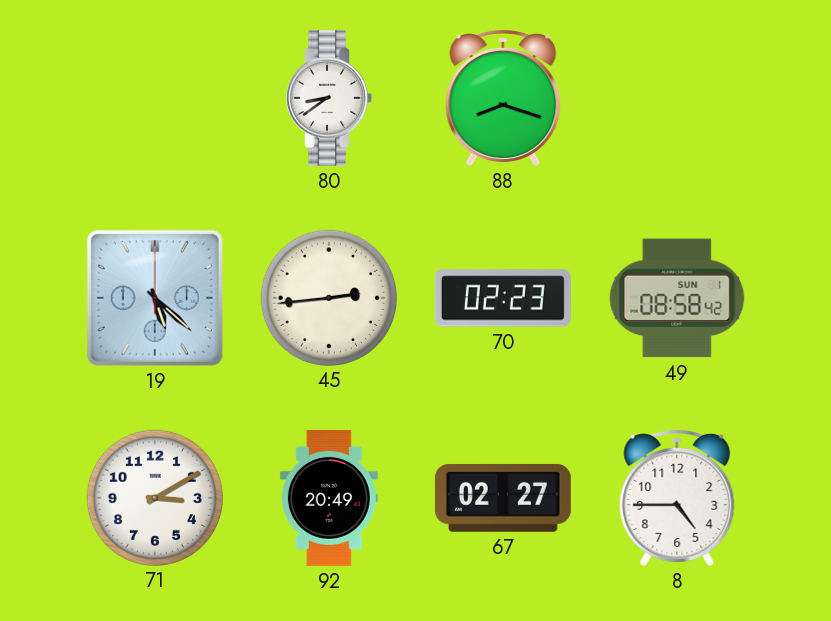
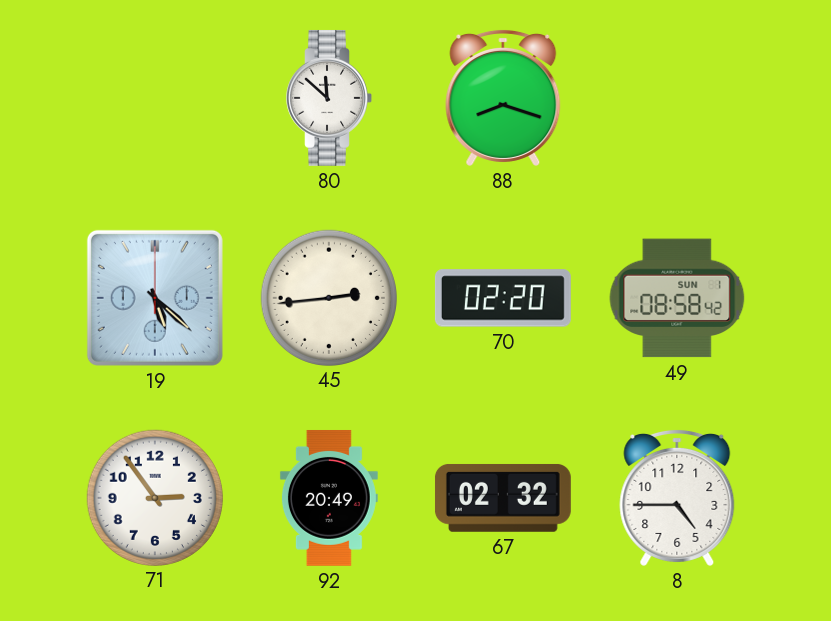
80: 8:39 -> 11:52
70: 02:23 -> 02:20
71: 3:10 -> 2:54
67: 02:27 -> 02:32
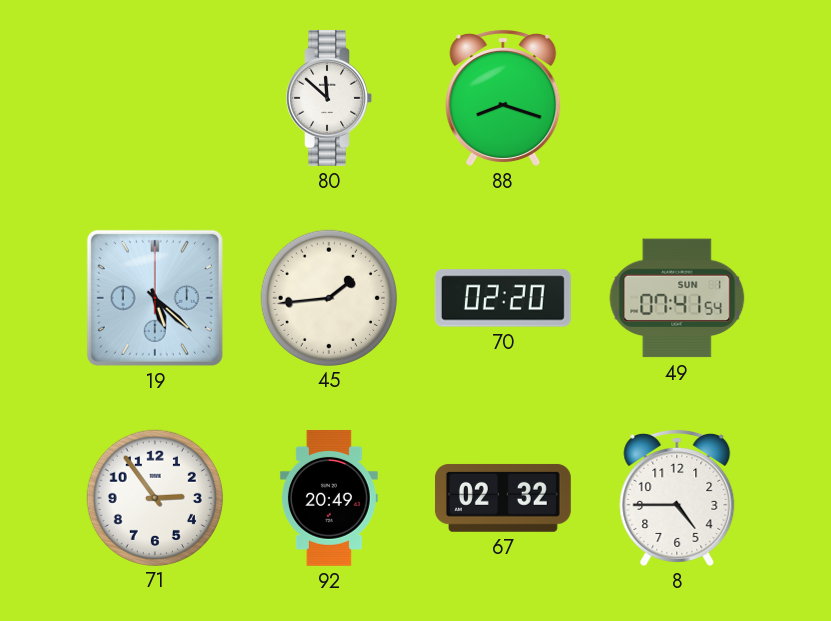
45: 2:44 -> 1:44
49: 08:58 -> 07:41
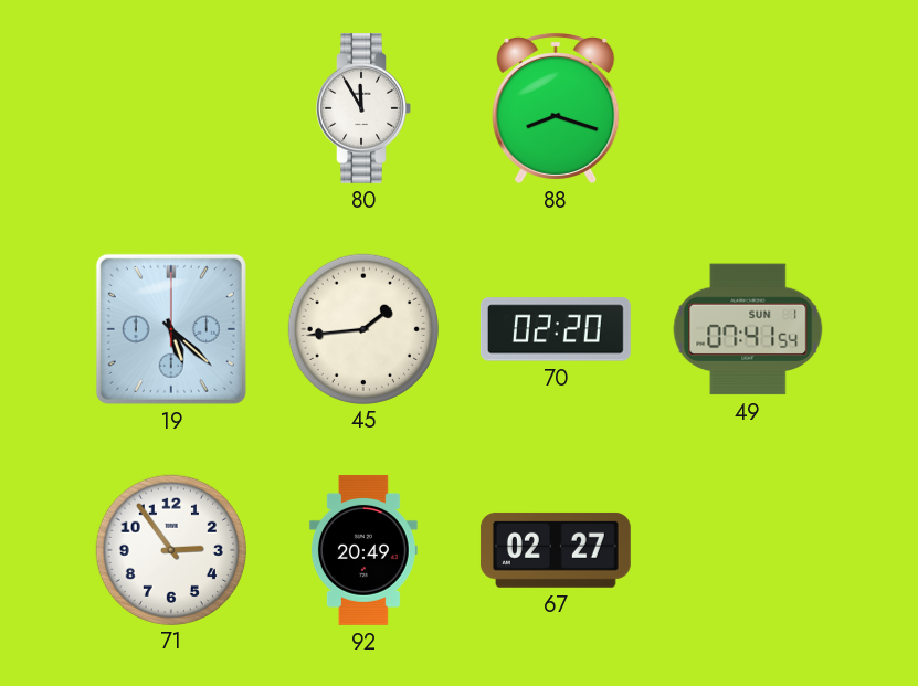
80: 11:52 -> 11:55
67: 02:32 -> 02:27
8: 4:45 -> none
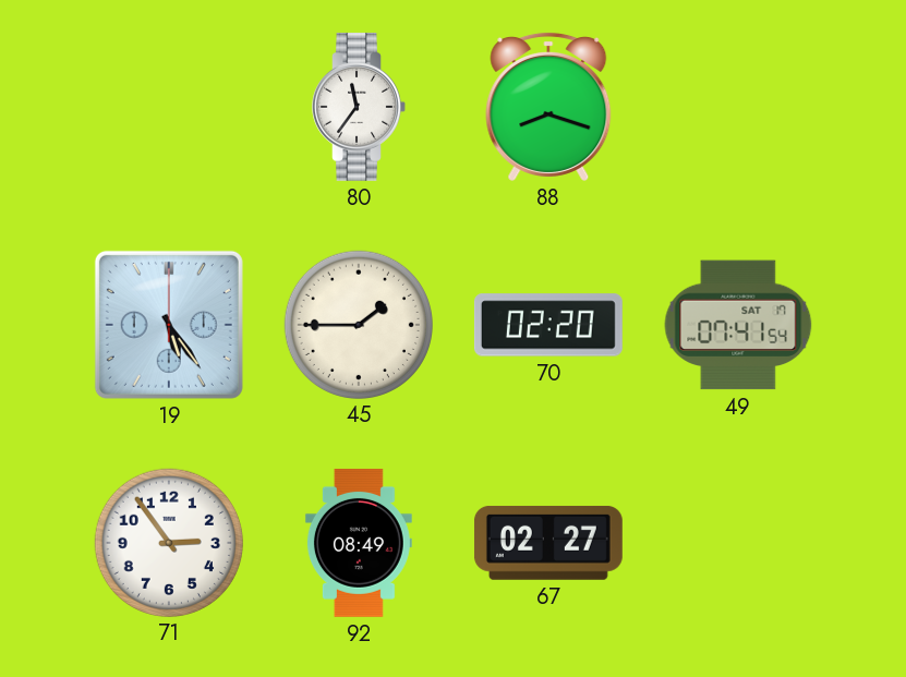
80: 11:55 -> 11:36
19: 5:22 -> 5:24
45: 1:44 -> 1:45
49 date: SUN 1 -> SAT 17
92: 20:49 -> 08:49
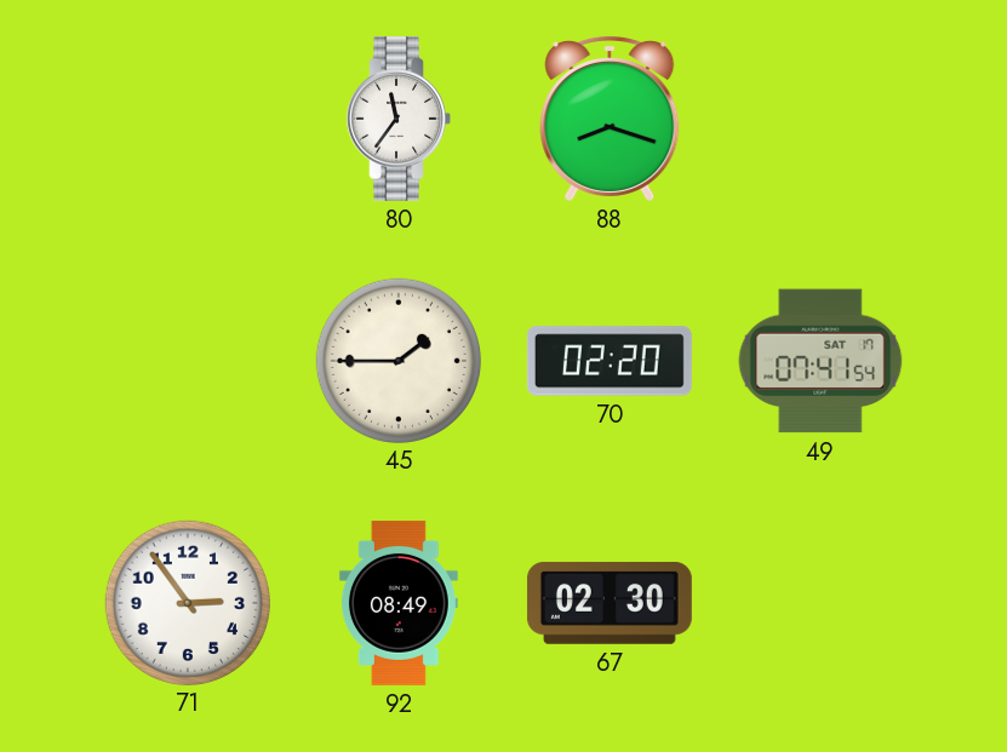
19: 5:24 -> none
67: 02:27 -> 02:30
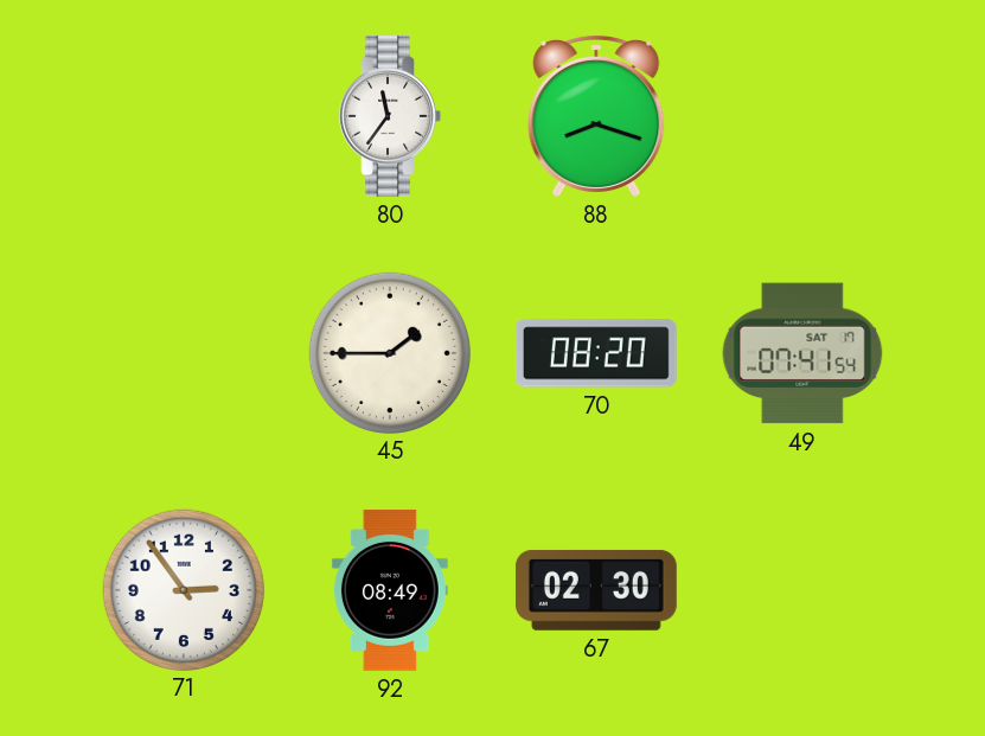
70: 02:20 -> 08:20
